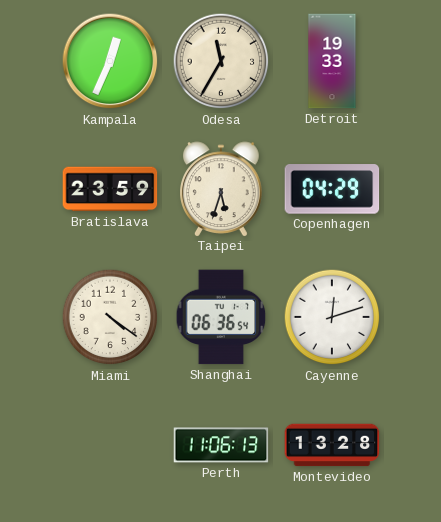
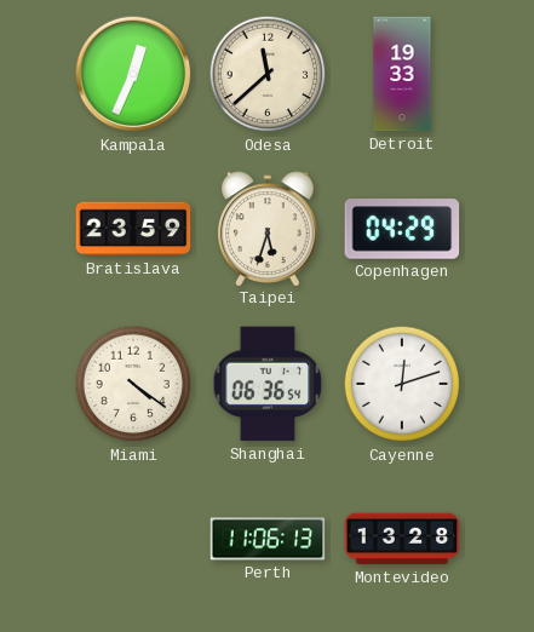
Odesa: 11:35 -> 11:38
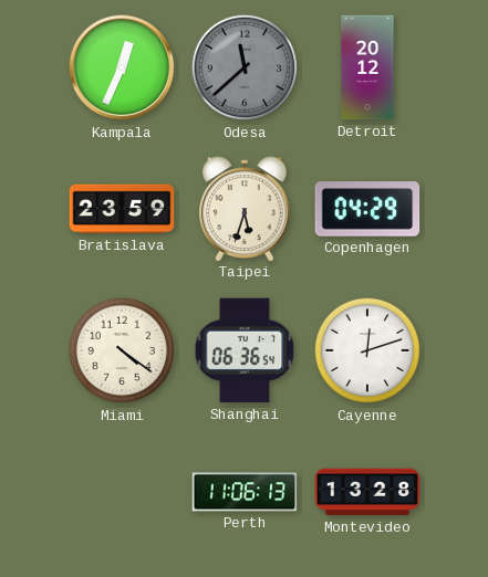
Odesa dial: cream -> grey
Detroit: 19:33 -> 20:12
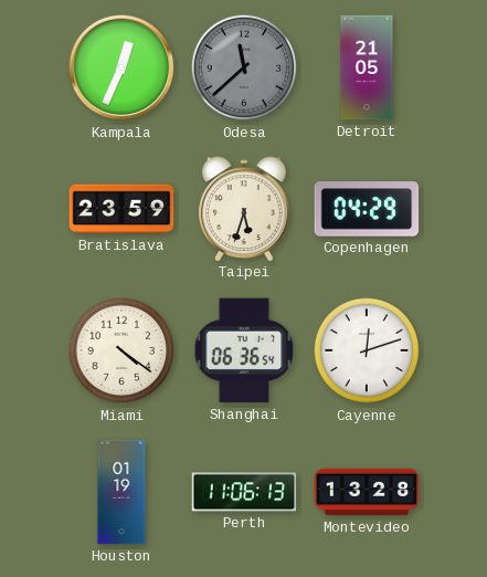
Detroit: 20:12 -> 21:05
Houston: none -> 01:19
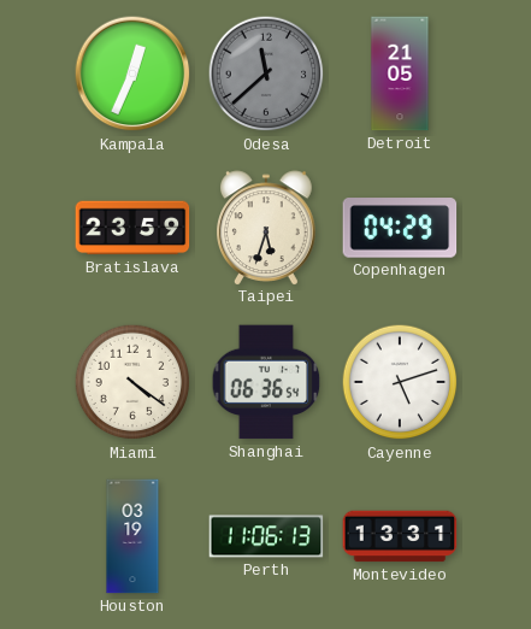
Cayenne: 12:12 -> 5:12
Houston: 01:19 -> 03:19
Montevideo: 13:28 -> 13:31
